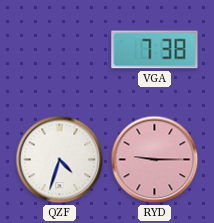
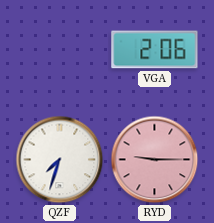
VGA: 7:38 -> 2:06
QZF: 4:33 -> 7:33
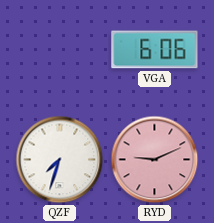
VGA: 2:06 -> 6:06
RYD: 9:15 -> 9:11
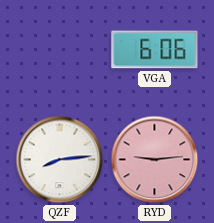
QZF: 7:33 -> 8:14
RYD: 9:11 -> 9:14
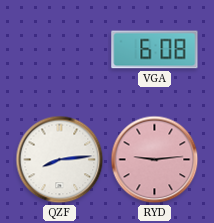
VGA: 6:06 -> 6:08
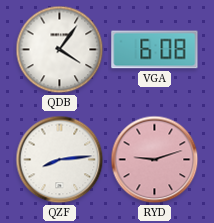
QDB: none -> 4:06
RYD: 9:14 -> 9:12
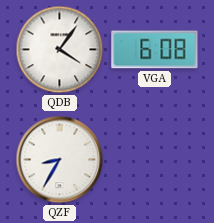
QZF: 8:14 -> 8:35
RYD: 9:12 -> none
